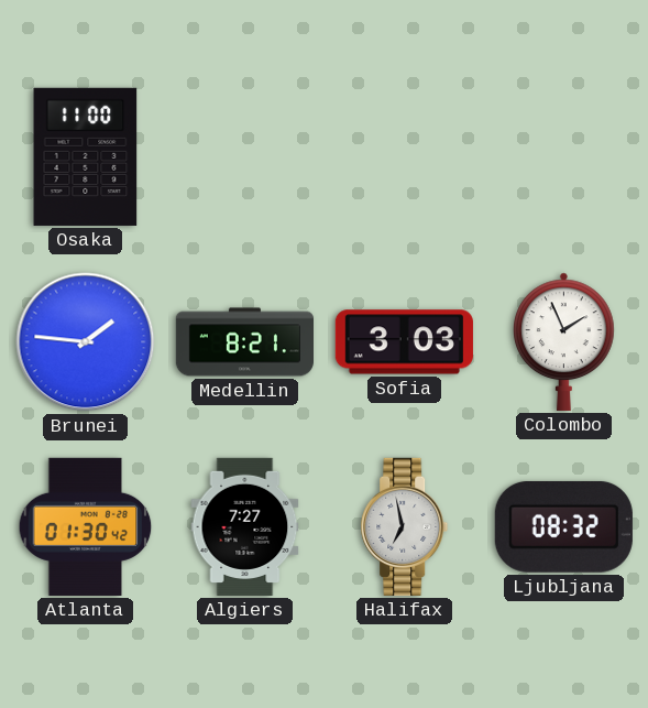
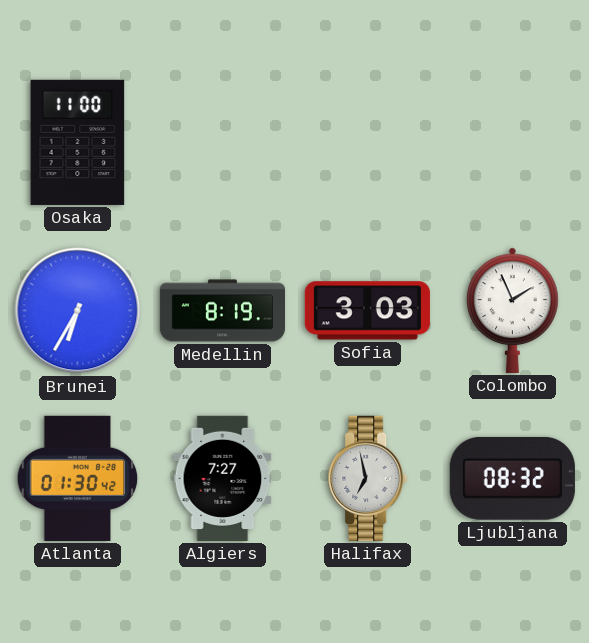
Brunei: 1:46 -> 6:35
Medellin: 8:21 -> 8:19
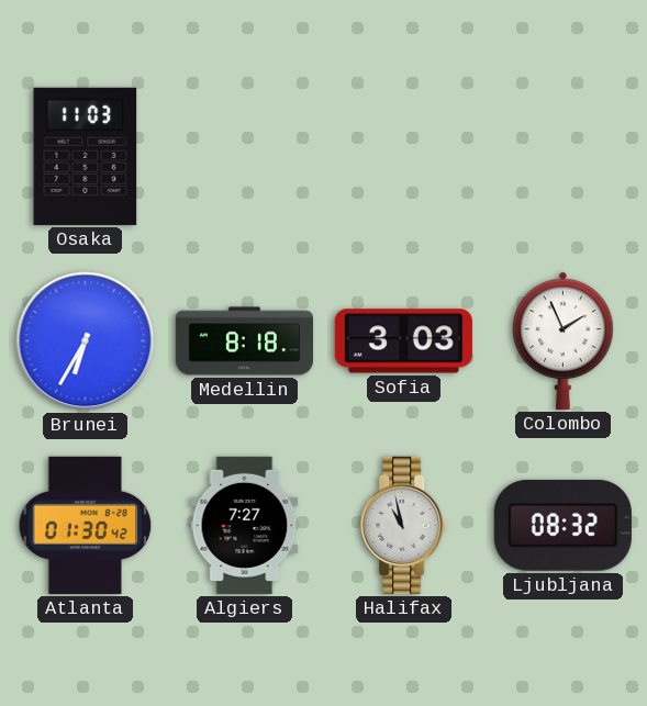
Osaka: 11:00 -> 11:03
Medellin: 8:19 -> 8:18
Halifax: 6:58 -> 10:58
